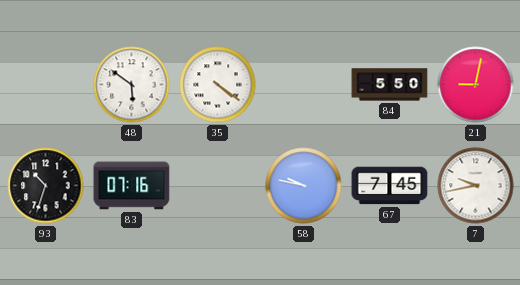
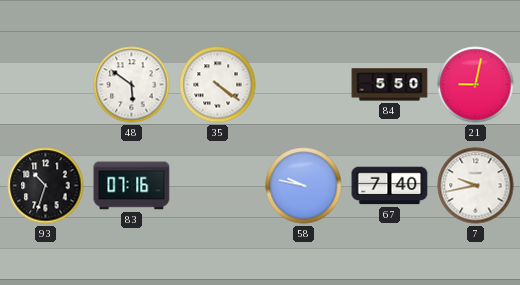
67: 7:45 -> 7:40
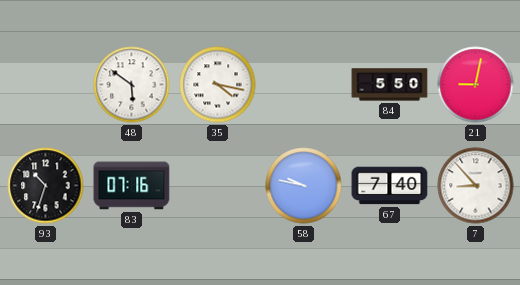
35: 4:21 -> 4:17
7: 9:43 -> 8:53
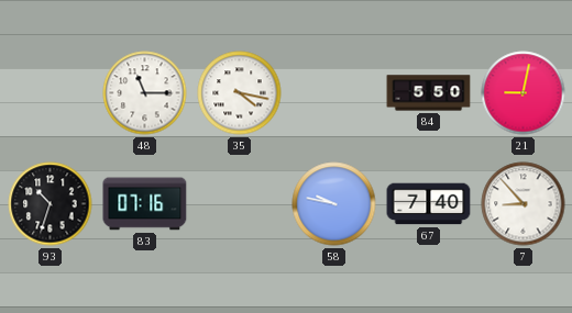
48: 5:51 -> 11:15
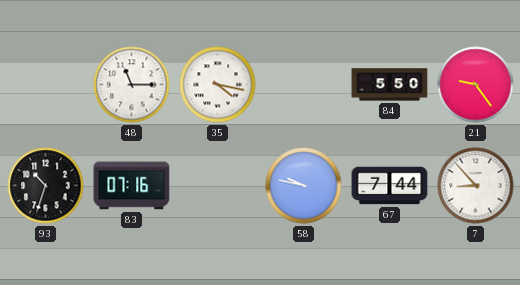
21: 9:02 -> 9:24
67: 7:40 -> 7:44
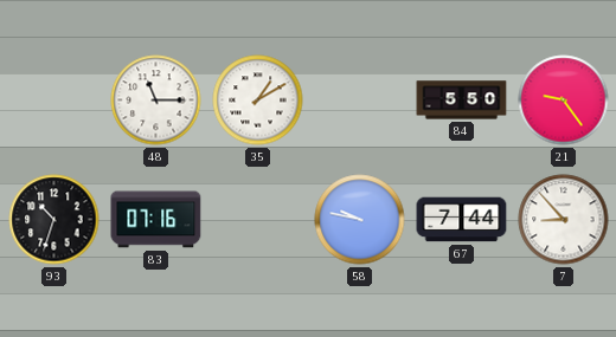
35: 4:17 -> 1:10
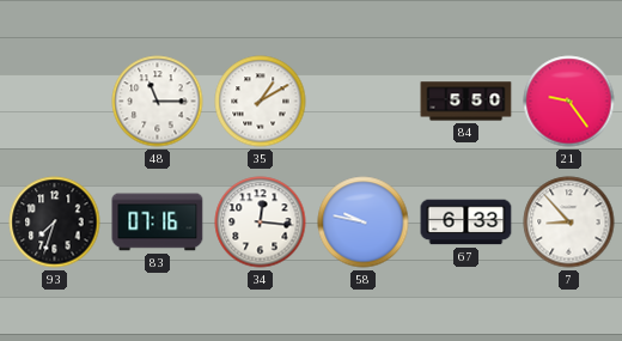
93: 10:33 -> 7:33
34: none -> 12:16
67: 7:44 -> 6:33
